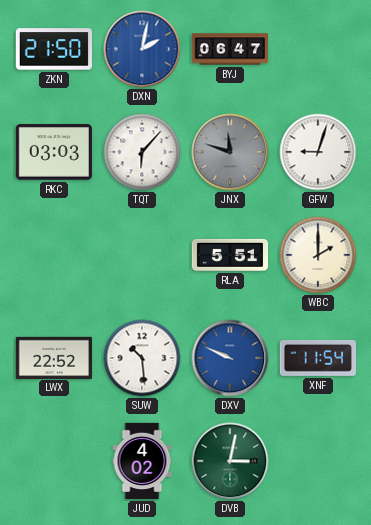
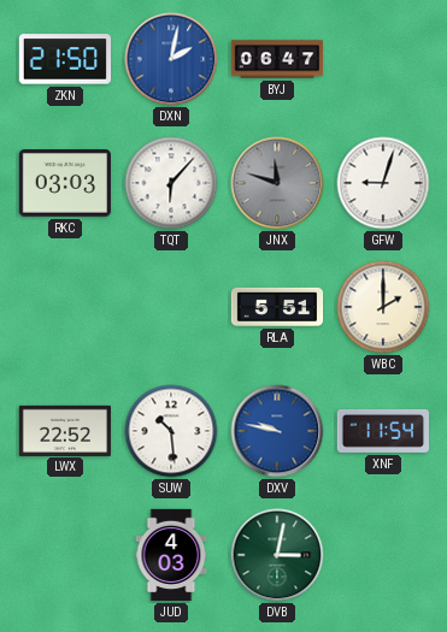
DXV: 9:49 -> 9:47
JUD: 4:02 -> 4:03
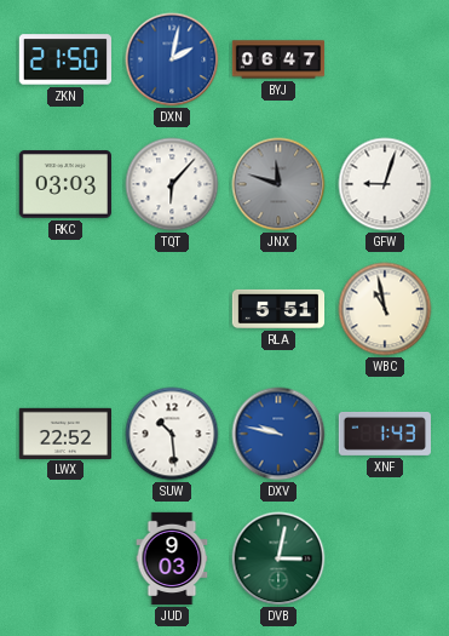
WBC: 2:00 -> 10:58
XNF: 11:54 -> 1:43
JUD: 4:03 -> 9:03
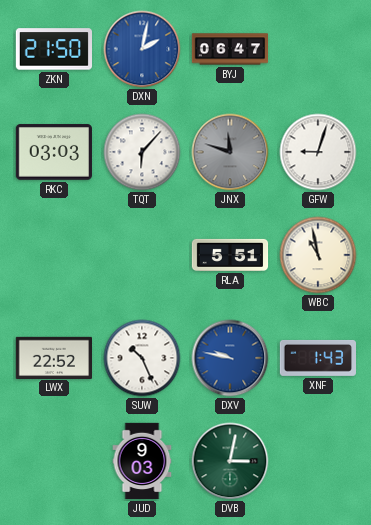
SUW: 10:29 -> 10:26
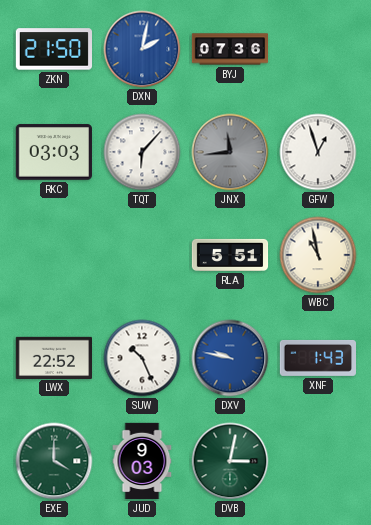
BYJ: 06:47 -> 07:36
JNX: 11:48 -> 11:44
GFW: 9:03 -> 12:57
EXE: none -> 4:00
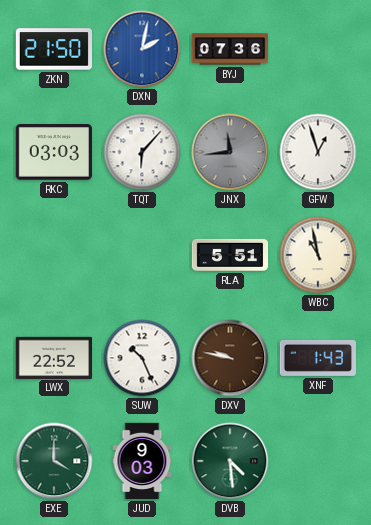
DXV dial: blue -> brown
DVB: 3:02 -> 4:29
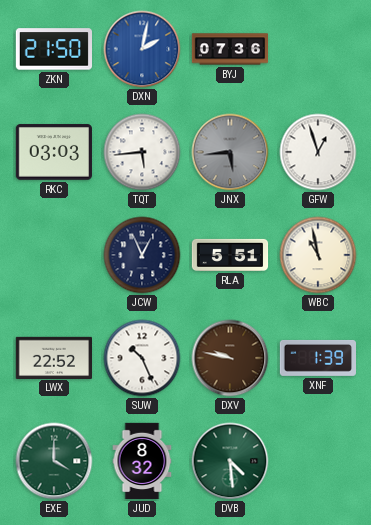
TQT: 6:07 -> 5:44
JNX: 11:44 -> 5:44
JCW: none -> 12:56
XNF: 1:43 -> 1:39
JUD: 9:03 -> 8:32
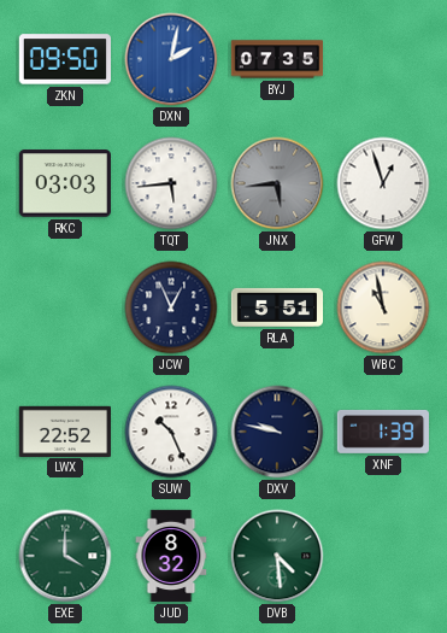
ZKN: 21:50 -> 09:50
BYJ: 07:36 -> 07:35
DXV dial: brown -> navy
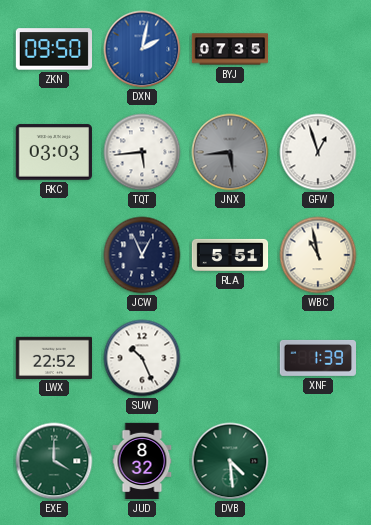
DXV: 9:47 -> none
